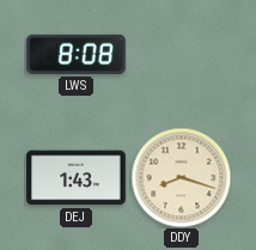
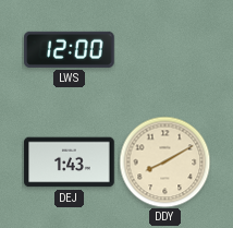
LWS: 8:08 -> 12:00
DDY: 8:18 -> 8:10
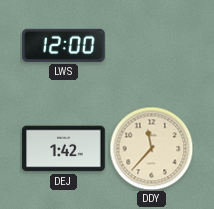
DEJ: 1:43 -> 1:42
DDY: 8:10 -> 11:37
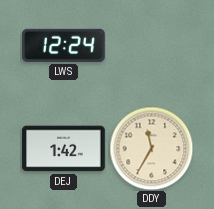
LWS: 12:00 -> 12:24
DDY: 11:37 -> 11:35
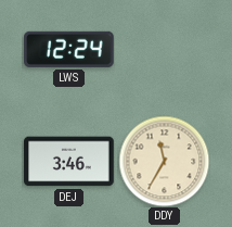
DEJ: 1:42 -> 3:46
